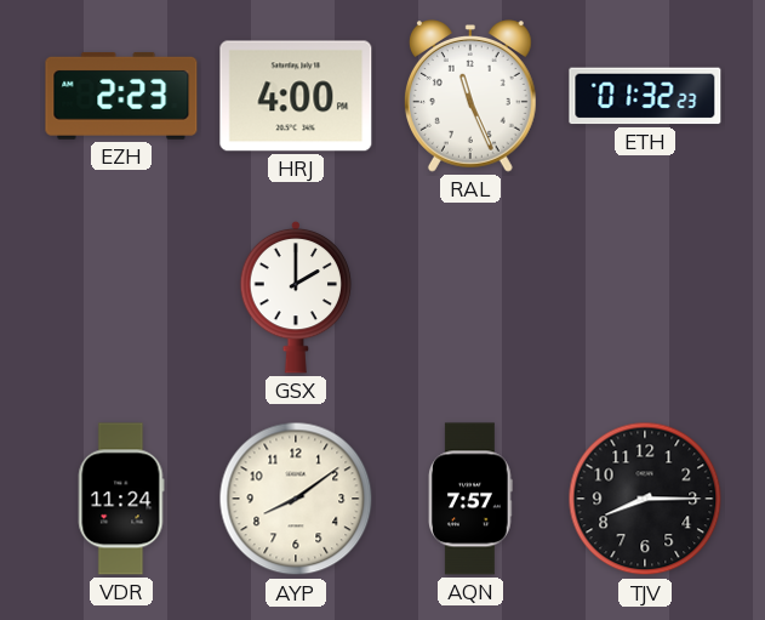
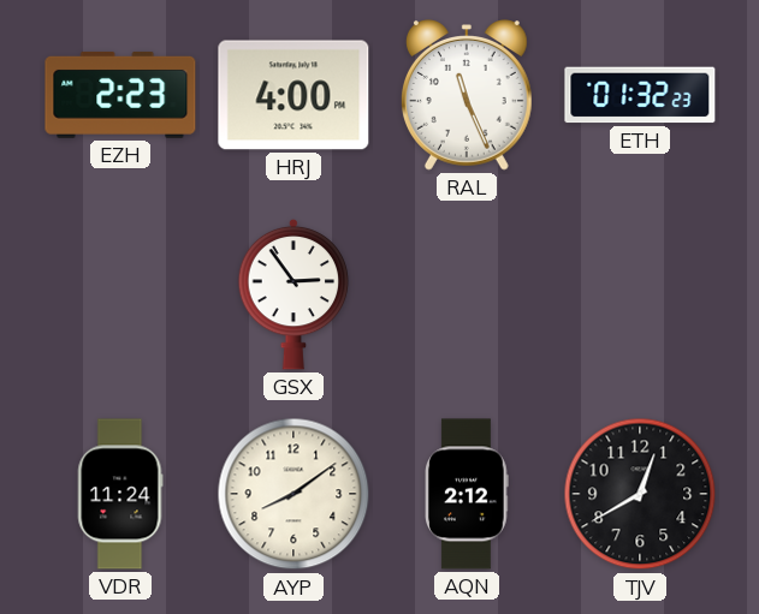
GSX: 2:00 -> 2:54
AQN: 7:57 -> 2:12
TJV: 8:15 -> 12:40
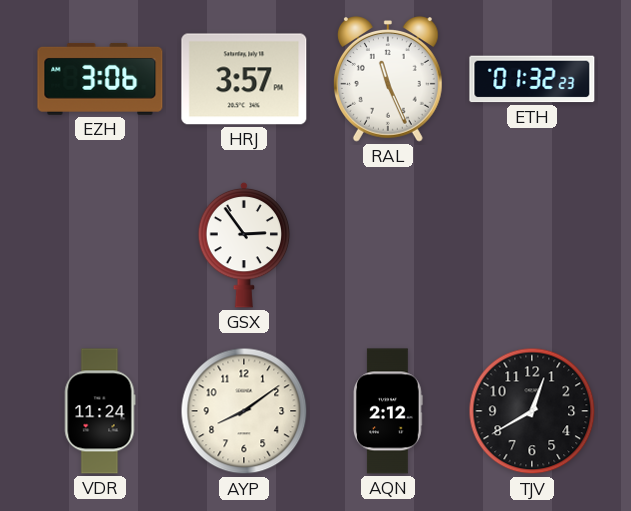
EZH: 2:23 -> 3:06
HRJ: 4:00 -> 3:57
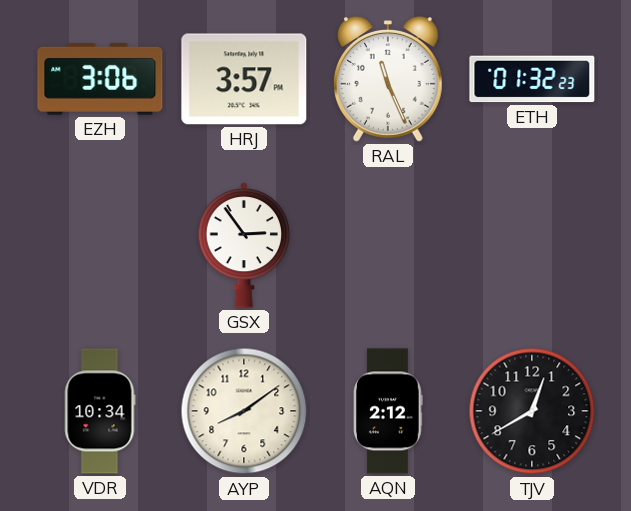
VDR: 11:24 -> 10:34
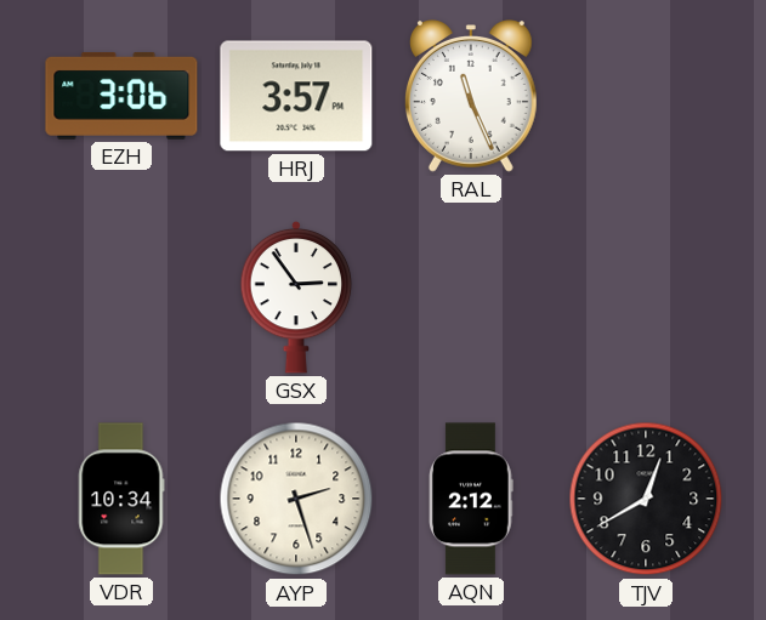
ETH: 01:32 -> none
AYP: 8:09 -> 2:27
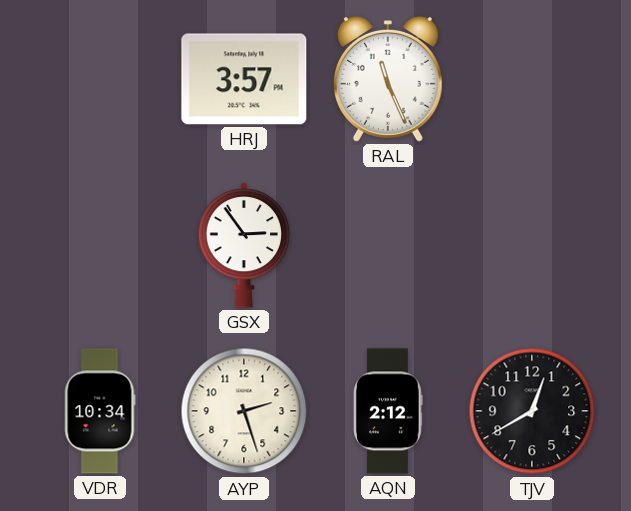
EZH: 3:06 -> none
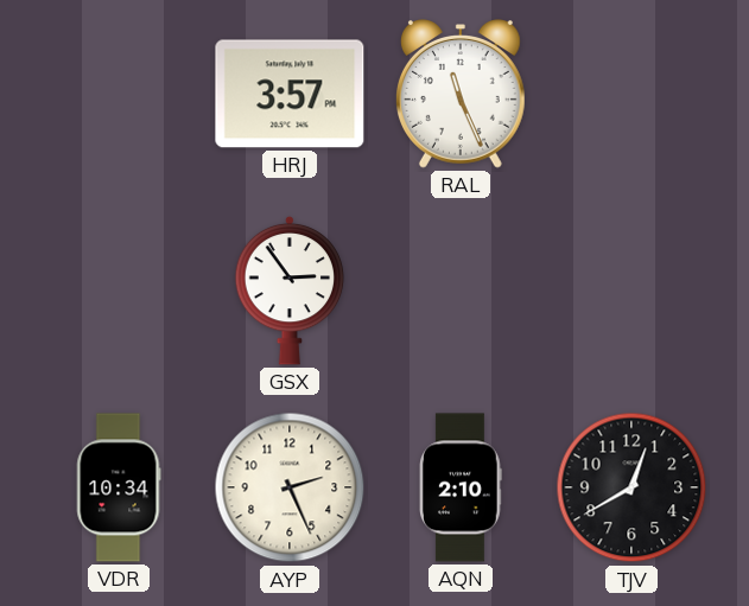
AYP: 2:27 -> 2:26
AQN: 2:12 -> 2:10
